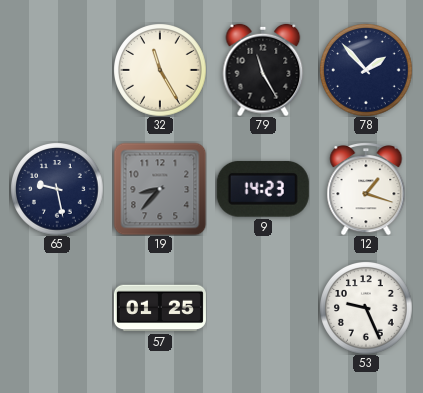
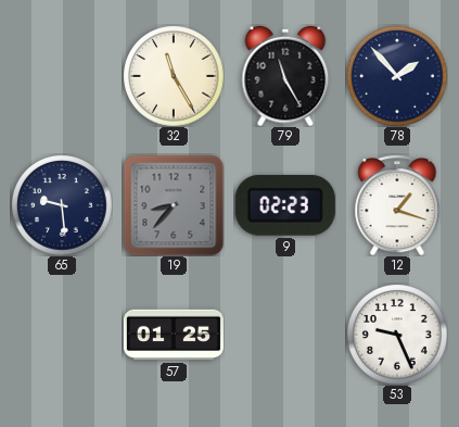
65: 9:28 -> 9:29
9: 14:23 -> 02:23
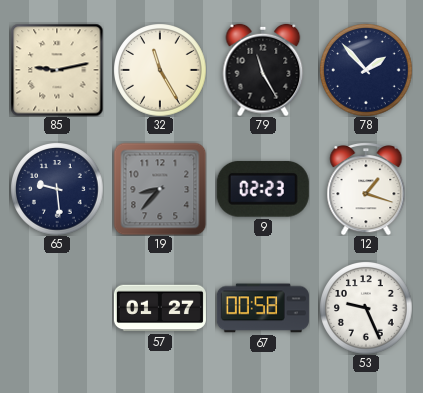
85: none -> 9:13
57: 01:25 -> 01:27
67: none -> 00:58
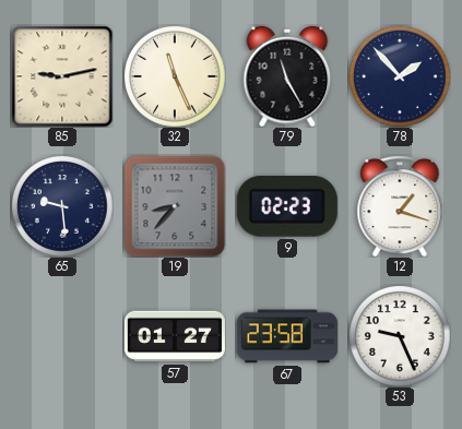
32: 11:25 -> 11:26
67: 00:58 -> 23:58
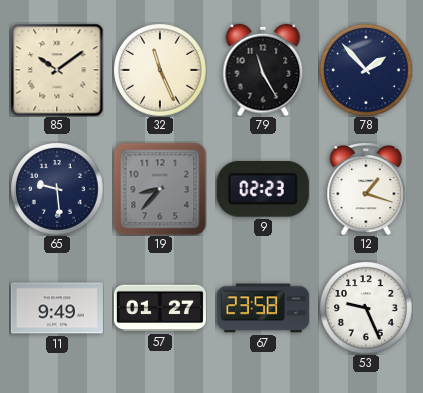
85: 9:13 -> 10:09
11: none -> 9:49
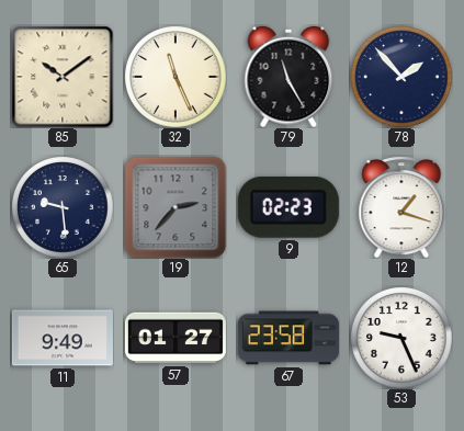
19: 8:37 -> 2:37
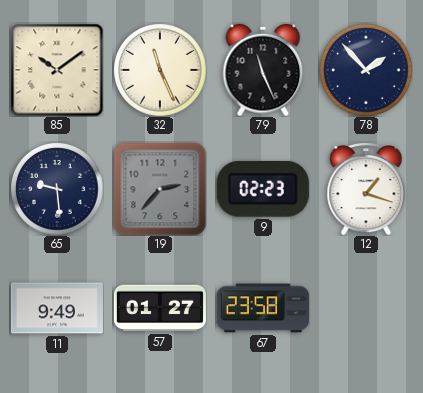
79: 11:25 -> 11:26
53: 9:26 -> none
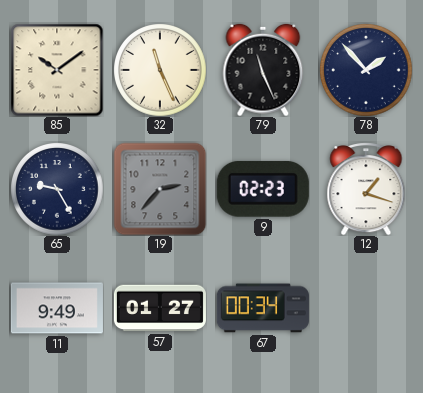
65: 9:29 -> 9:25
67: 23:58 -> 00:34
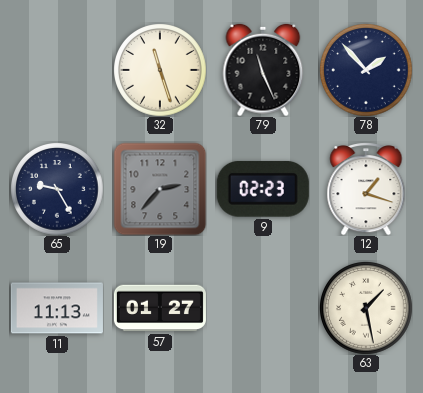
85: 10:09 -> none
32: 11:26 -> 11:27
11: 9:49 -> 11:13
67: 00:34 -> none
63: none -> 1:28
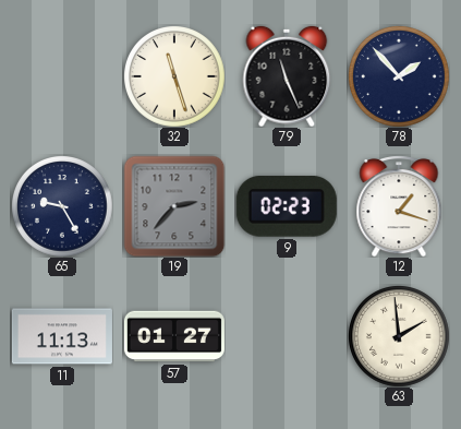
63: 1:28 -> 1:59
